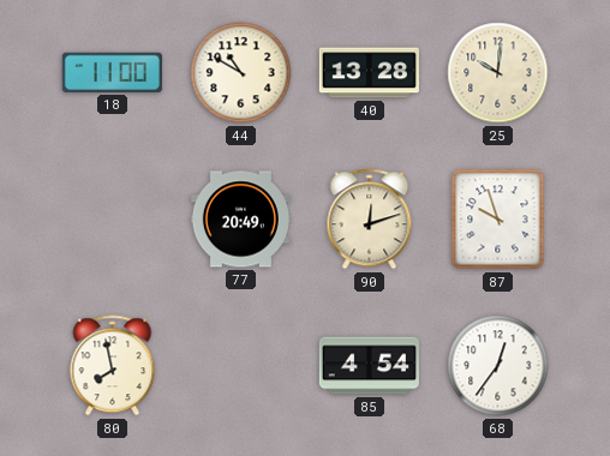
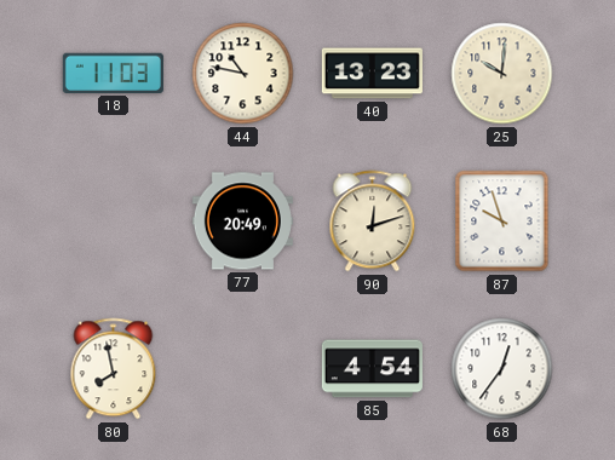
18: 11:00 -> 11:03
44: 10:50 -> 10:47
40: 13:28 -> 13:23
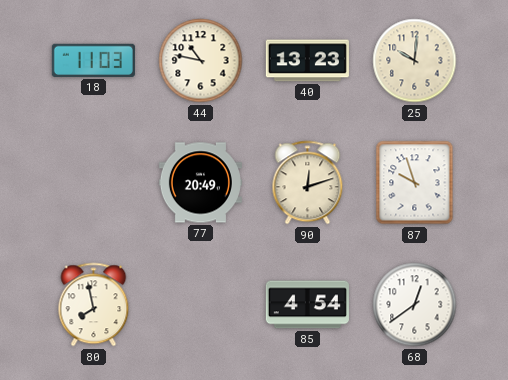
68: 12:36 -> 12:39
